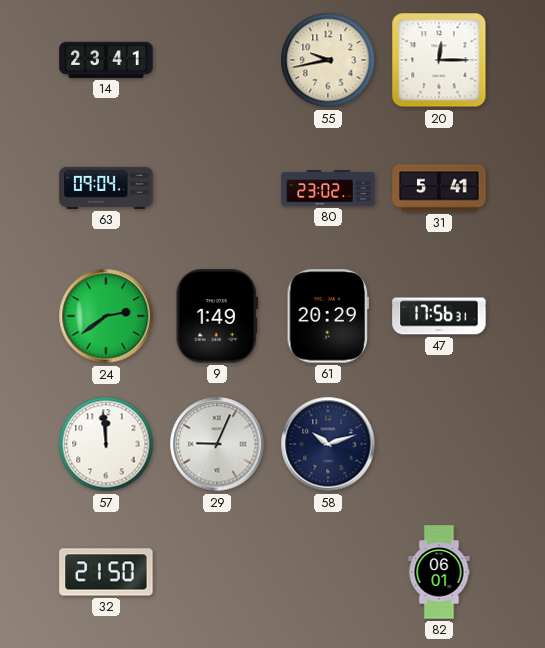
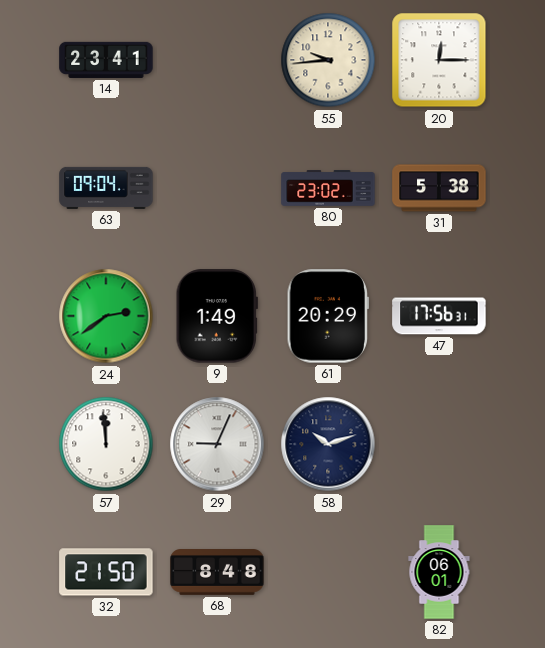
55: 9:43 -> 9:44
31: 5:41 -> 5:38
68: none -> 8:48
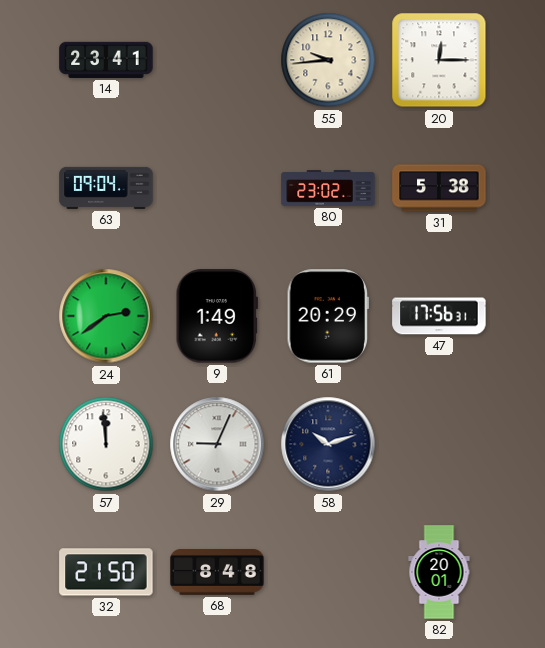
82: 06:01 -> 20:01
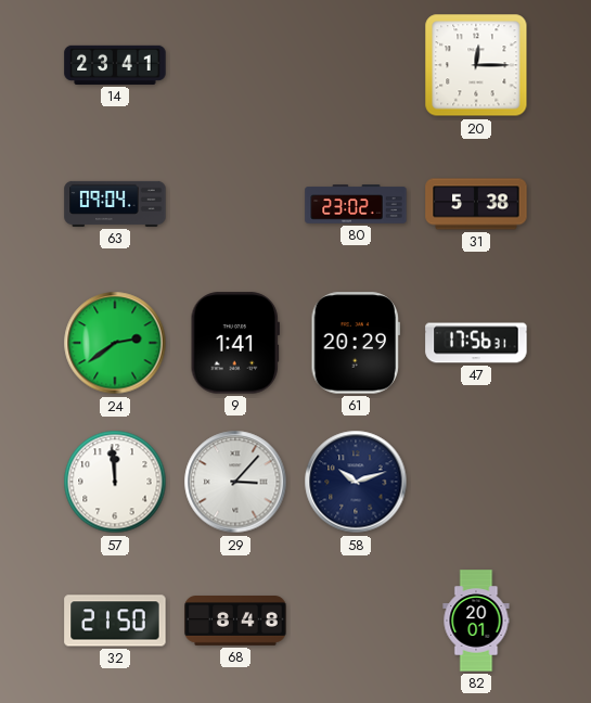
55: 9:44 -> none
9: 1:49 -> 1:41
29: 9:04 -> 3:07
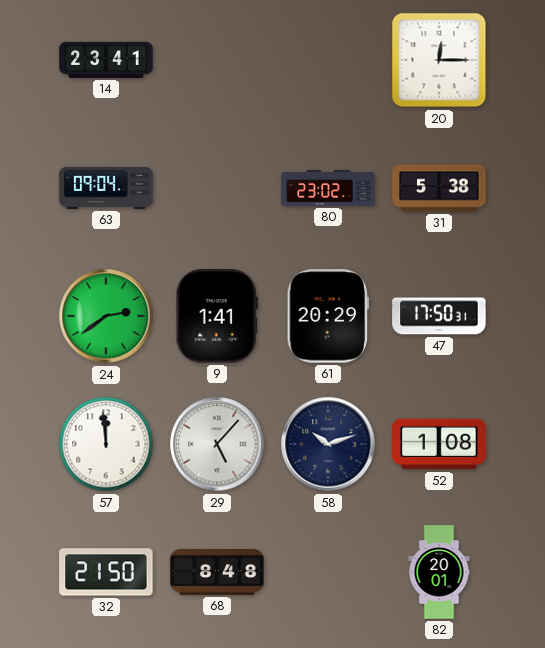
47: 17:56 -> 17:50
29: 3:07 -> 5:07
52: none -> 1:08
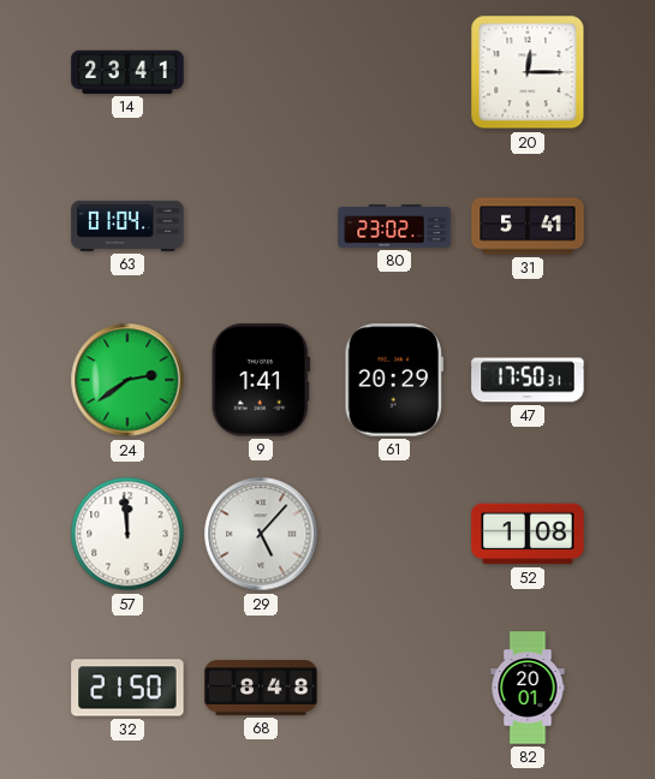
63: 09:04 -> 01:04
31: 5:38 -> 5:41
58: 10:12 -> none
